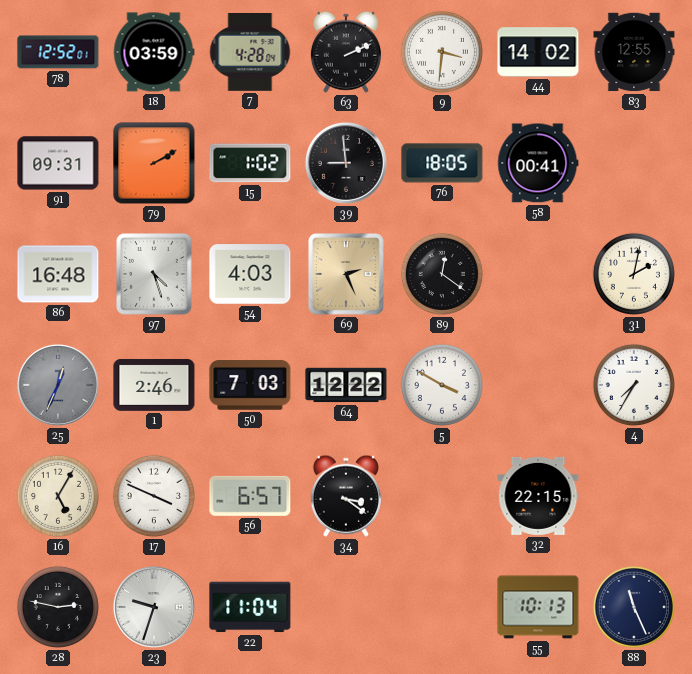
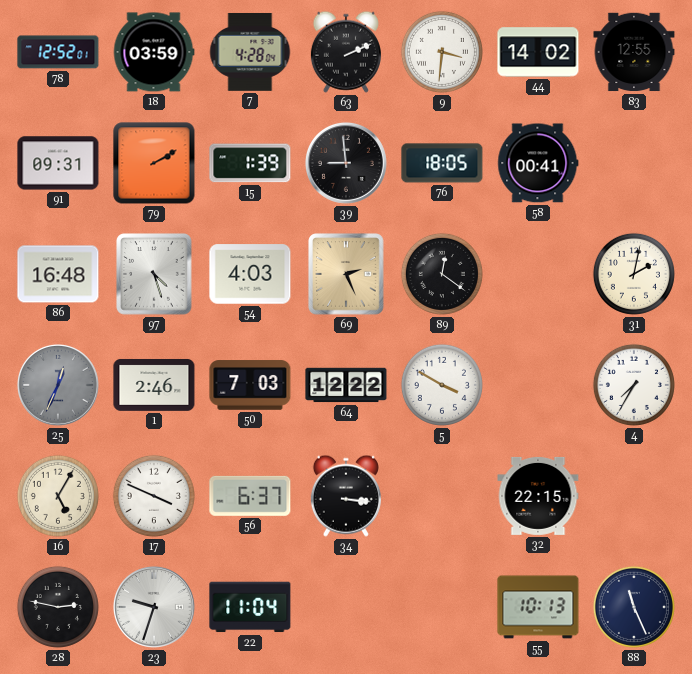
15: 1:02 -> 1:39
56: 6:57 -> 6:37
34: 3:21 -> 3:16
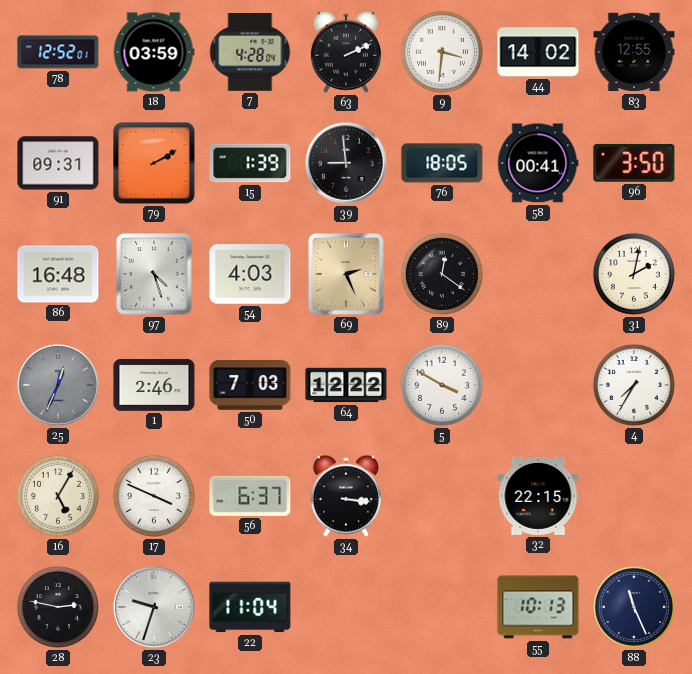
96: none -> 3:50
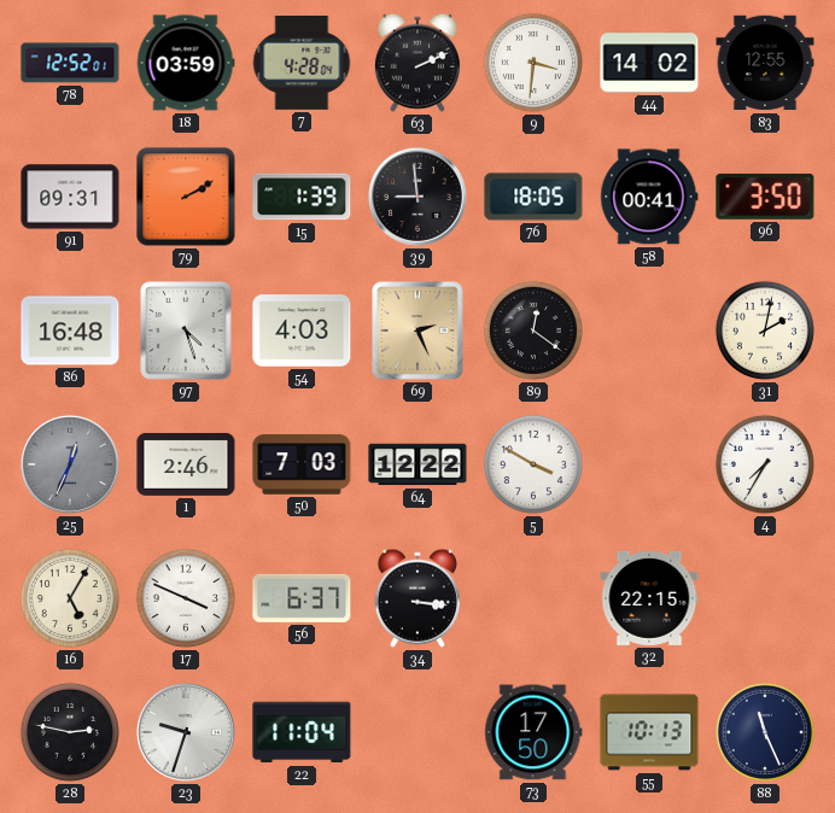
73: none -> 17:50
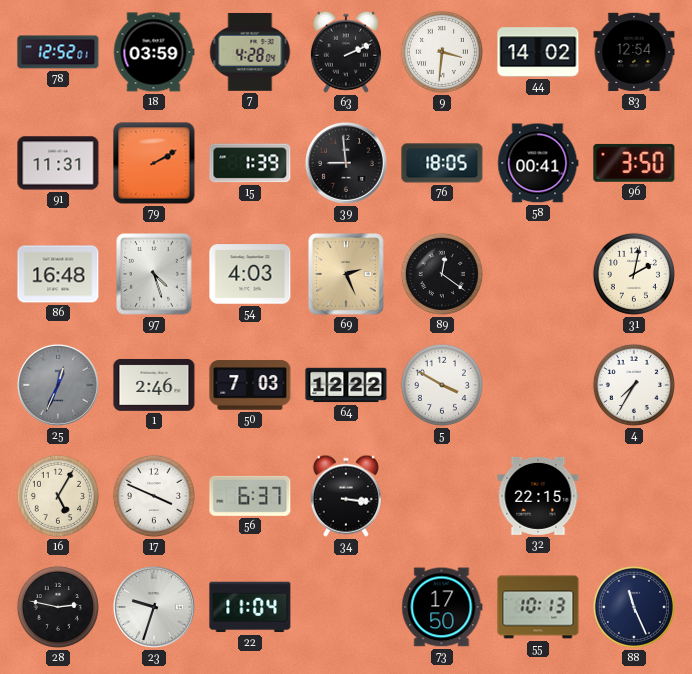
83: 12:55 -> 12:54
91: 09:31 -> 11:31
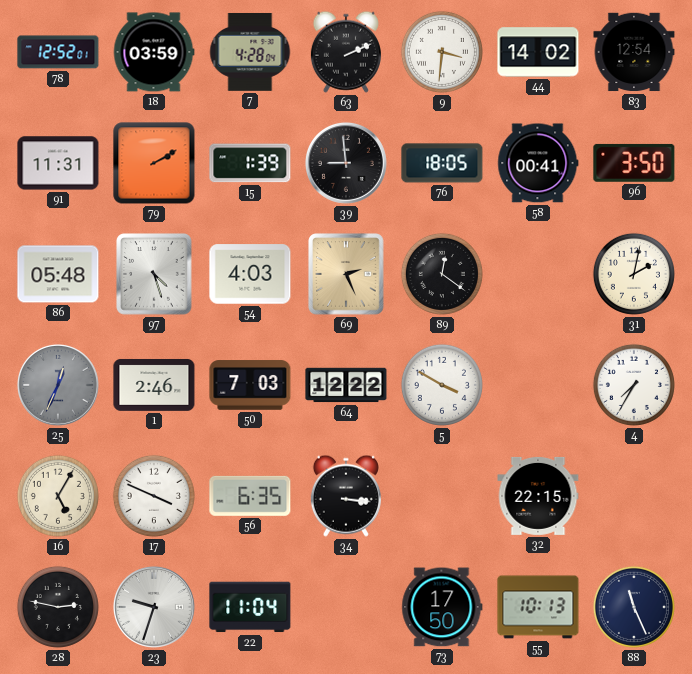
86: 16:48 -> 05:48
56: 6:37 -> 6:35
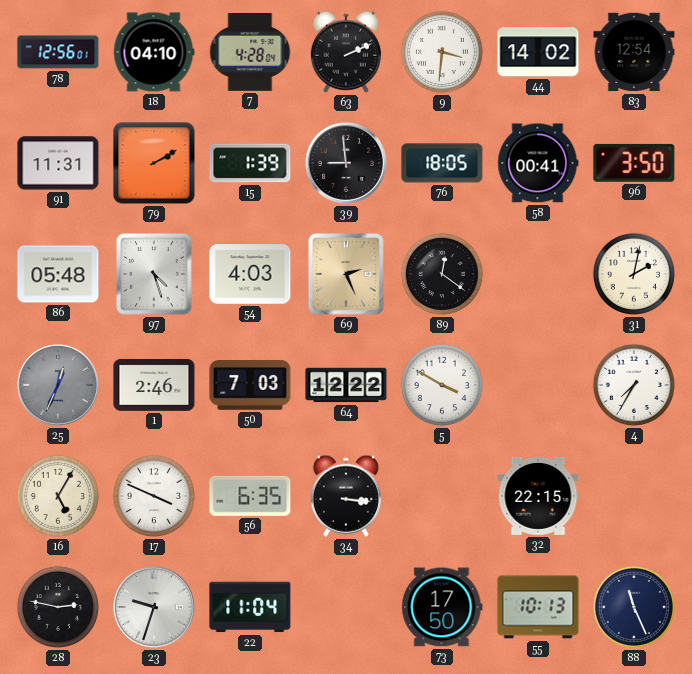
78: 12:52 -> 12:56
18: 03:59 -> 04:10
